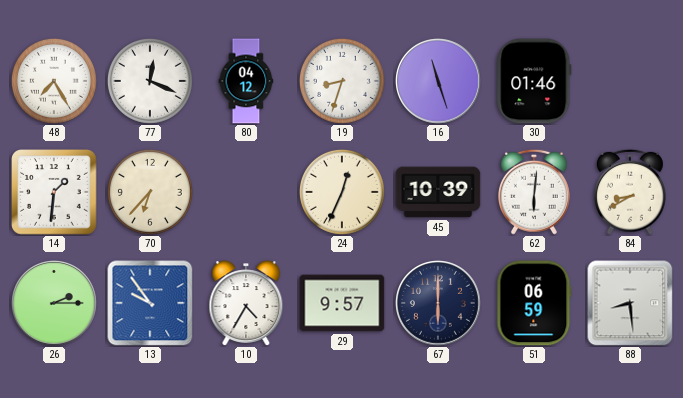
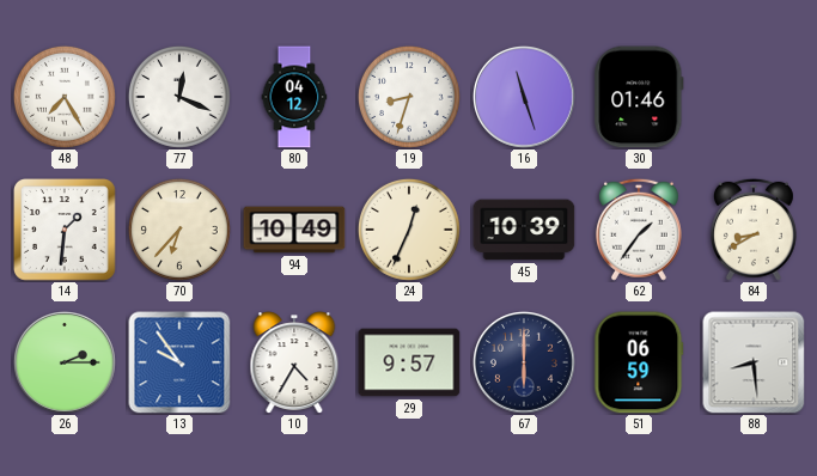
94: none -> 10:49
62: 6:01 -> 1:36
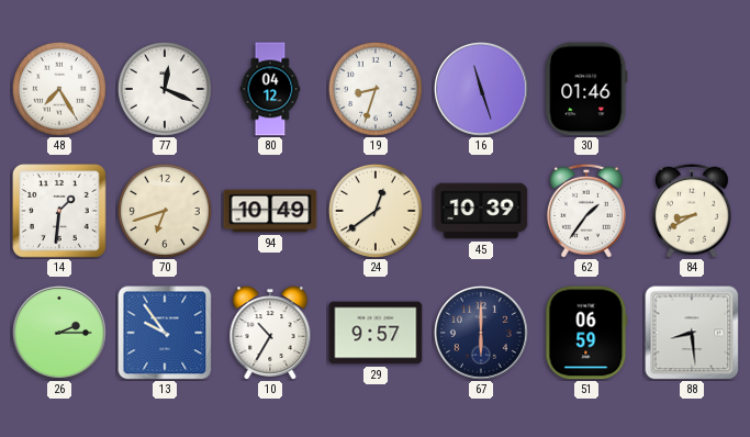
70: 6:37 -> 6:42
24: 12:34 -> 12:39
10: 4:35 -> 10:35
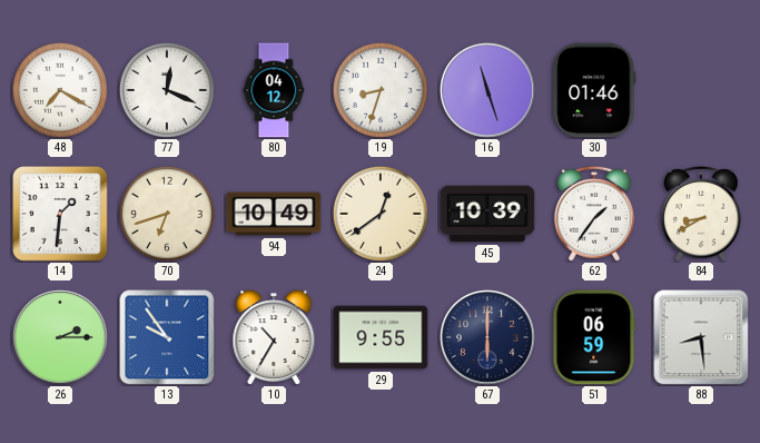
48: 7:25 -> 7:20
29: 9:57 -> 9:55
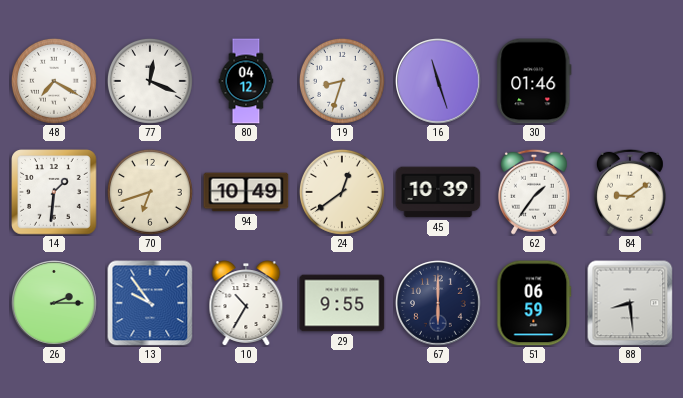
84: 8:40 -> 9:09
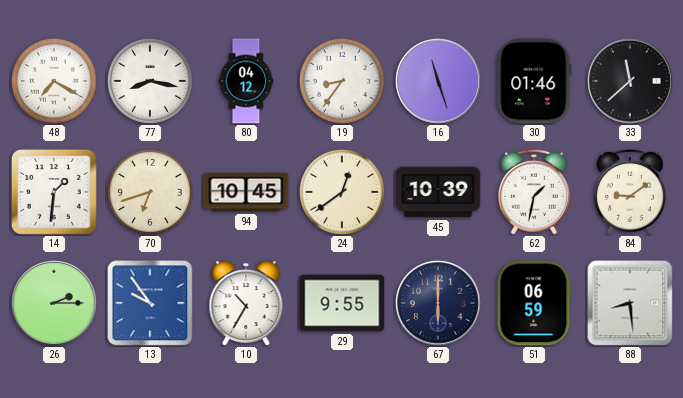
77: 12:19 -> 8:17
19: 8:33 -> 8:36
33: none -> 11:38
94: 10:49 -> 10:45
62: 1:36 -> 1:32
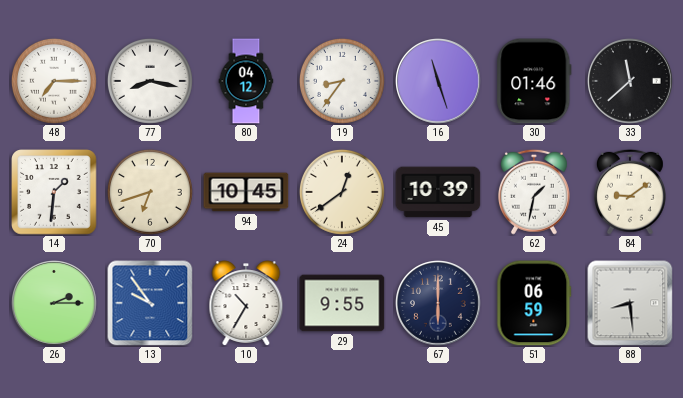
48: 7:20 -> 7:15
